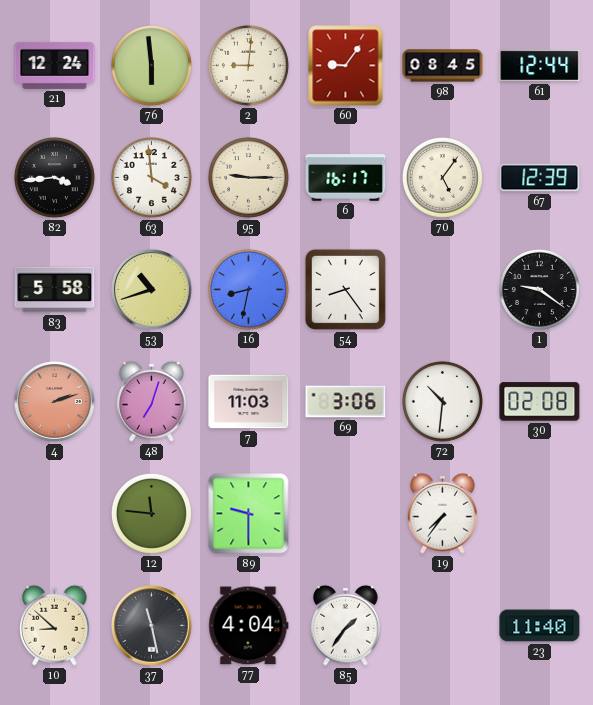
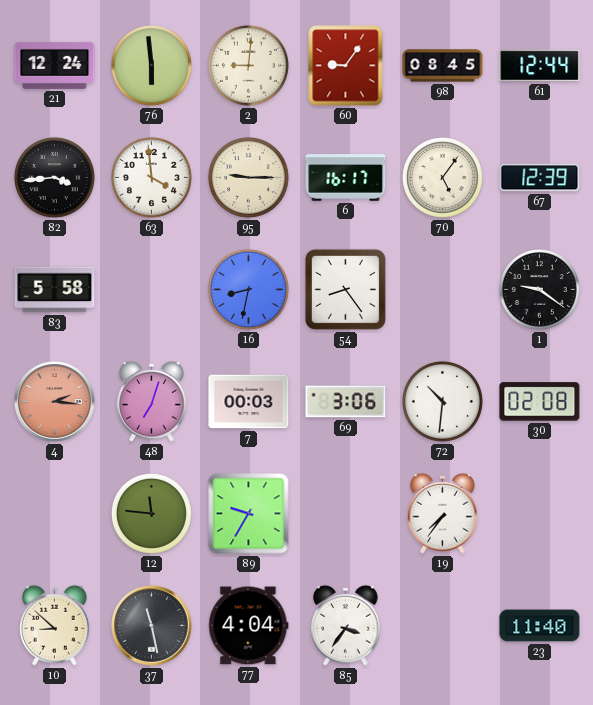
53: 10:42 -> none
4: 2:12 -> 2:16
7: 11:03 -> 00:03
89: 9:30 -> 9:35
85: 1:36 -> 3:36
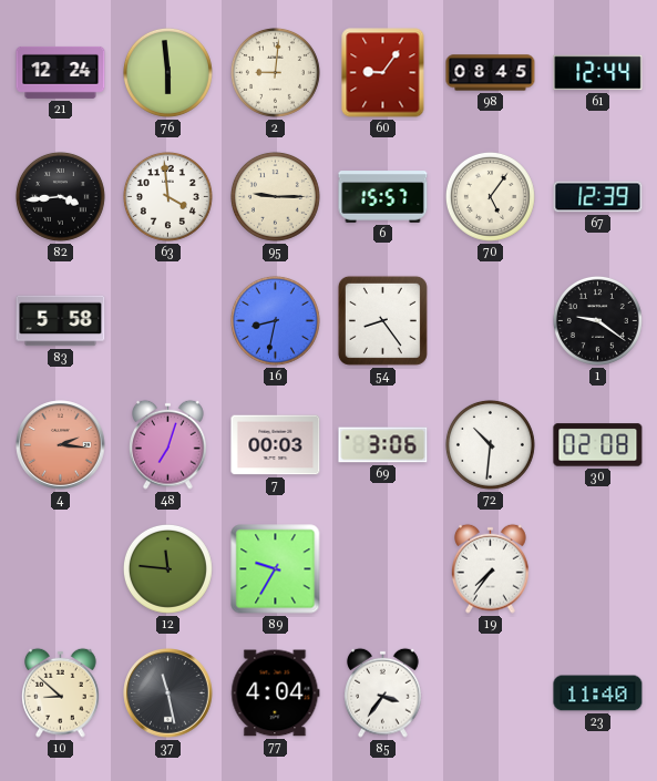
6: 16:17 -> 15:57
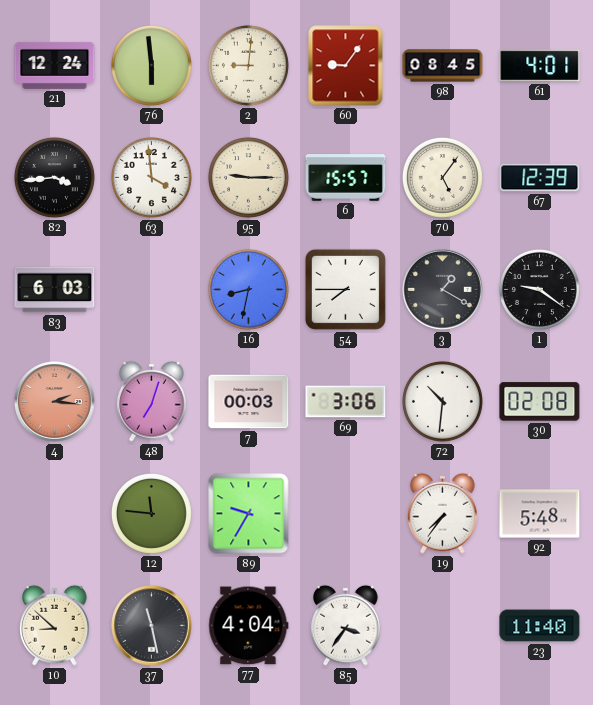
61: 12:44 -> 4:01
83: 5:58 -> 6:03
54: 8:24 -> 7:45
3: none -> 1:20
92: none -> 5:48
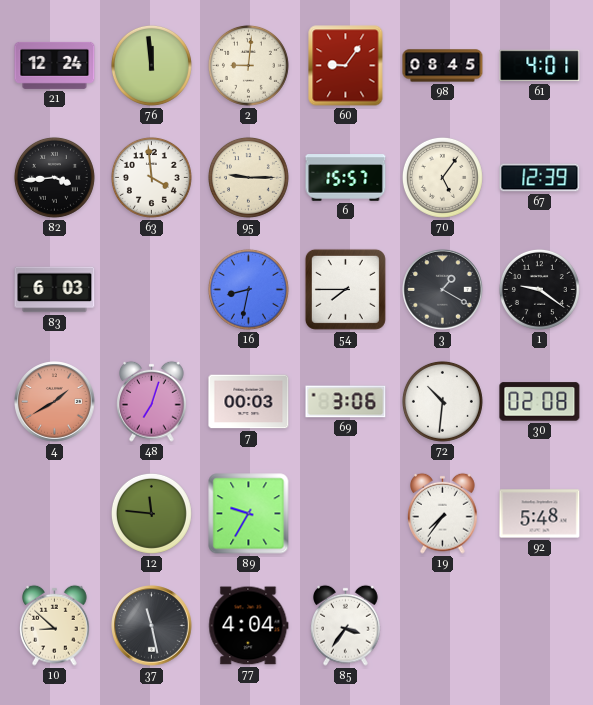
76: 5:59 -> 11:59
4: 2:16 -> 1:40
23: 11:40 -> none
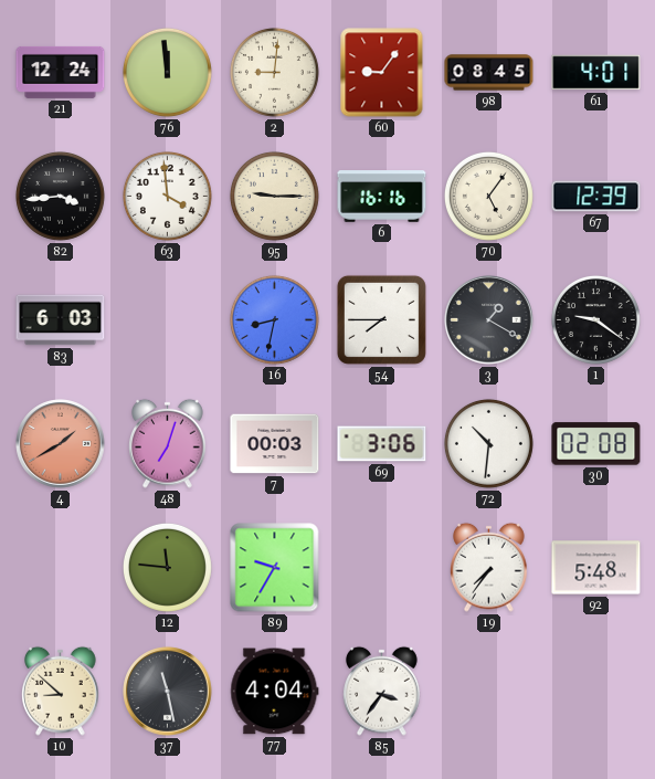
6: 15:57 -> 16:16
